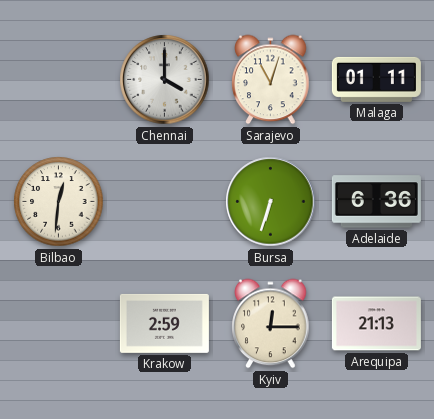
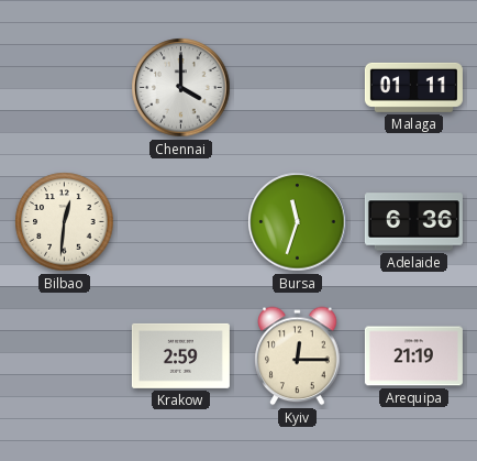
Sarajevo: 11:03 -> none
Bursa: 6:33 -> 11:33
Arequipa: 21:13 -> 21:19
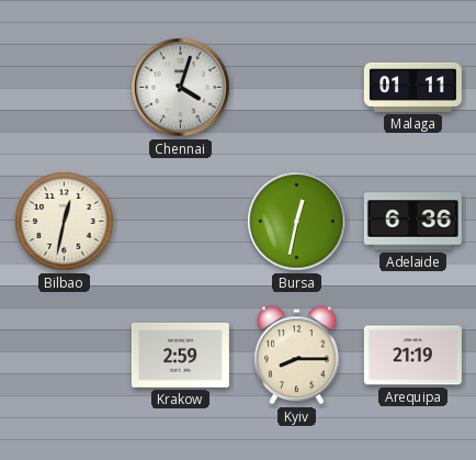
Chennai: 4:00 -> 4:03
Bilbao: 12:31 -> 12:32
Bursa: 11:33 -> 12:32
Kyiv: 12:15 -> 8:15
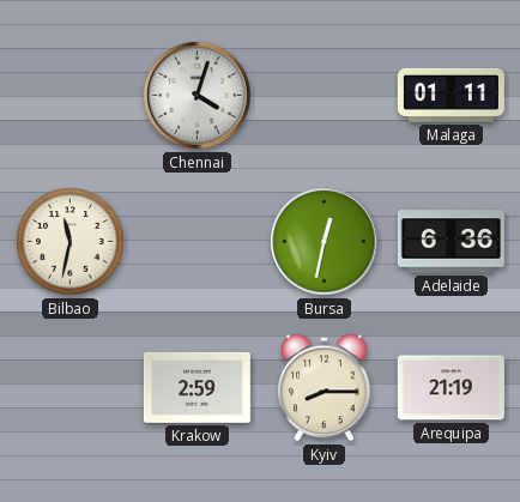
Bilbao: 12:32 -> 11:32
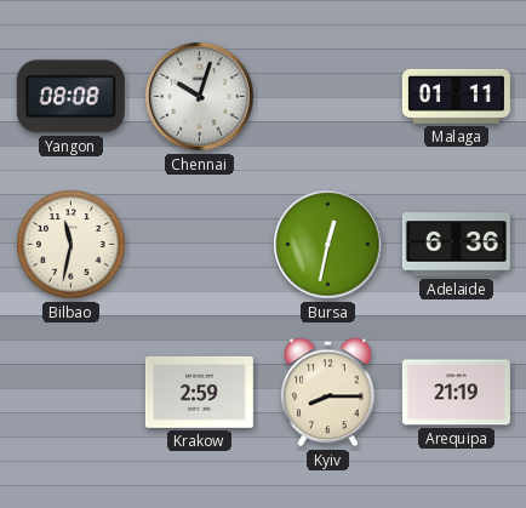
Yangon: none -> 08:08
Chennai: 4:03 -> 10:03
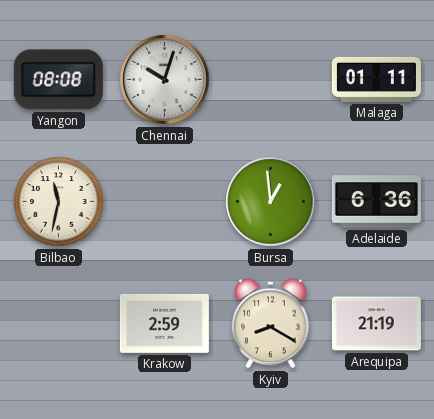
Bursa: 12:32 -> 12:59
Kyiv: 8:15 -> 8:20
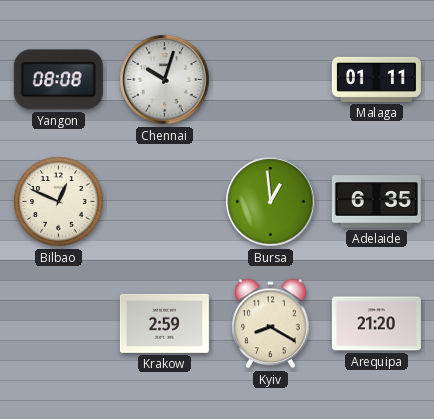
Bilbao: 11:32 -> 12:49
Adelaide: 6:36 -> 6:35
Arequipa: 21:19 -> 21:20
